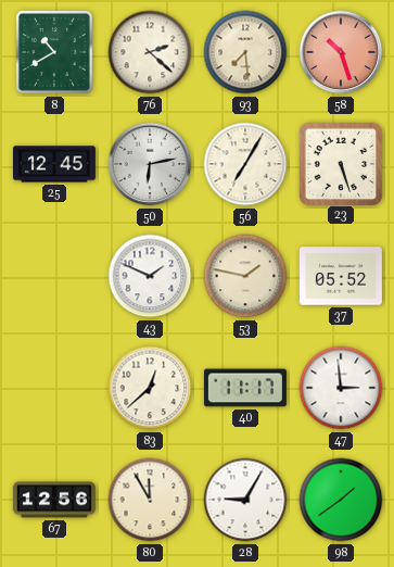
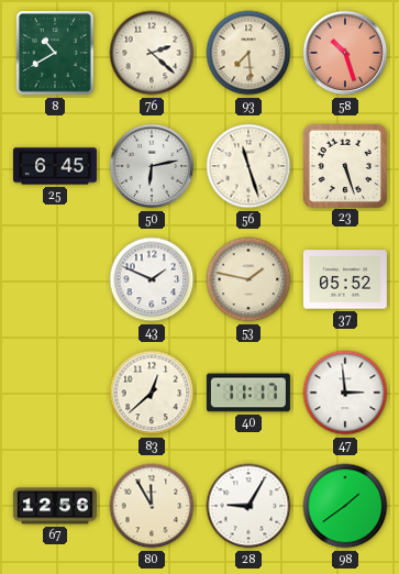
25: 12:45 -> 6:45
56: 7:05 -> 11:27
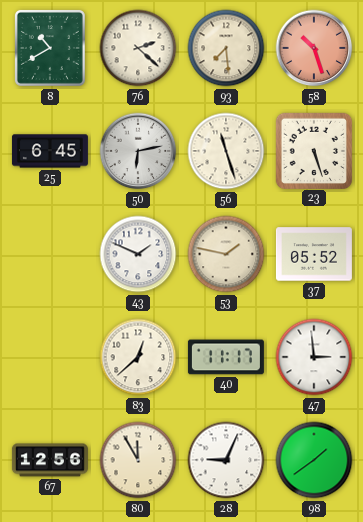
28: 9:05 -> 9:04
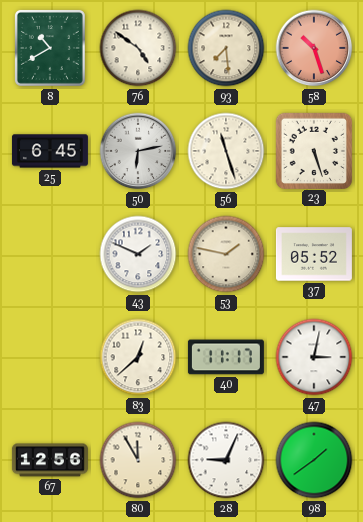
76: 2:22 -> 4:51
47: 2:59 -> 3:02
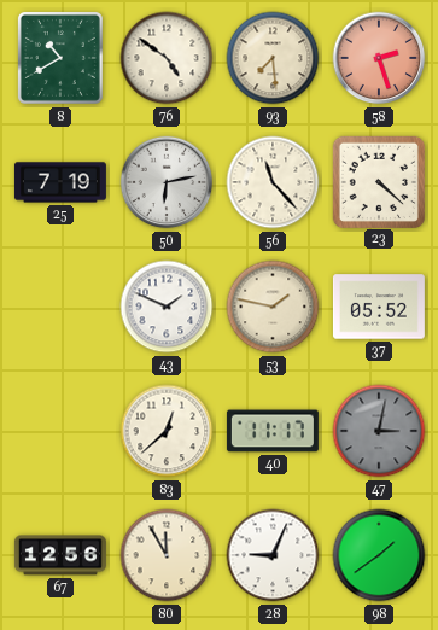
58: 10:27 -> 2:27
25: 6:45 -> 7:19
56: 11:27 -> 11:23
23: 5:27 -> 4:22
47 dial: white -> grey
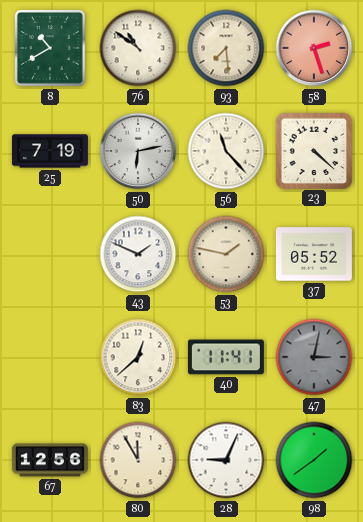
76: 4:51 -> 10:51
40: 11:17 -> 11:41
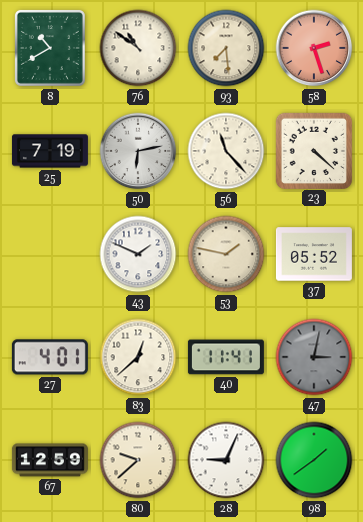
27: none -> 4:01
67: 12:56 -> 12:59
80: 11:55 -> 9:38
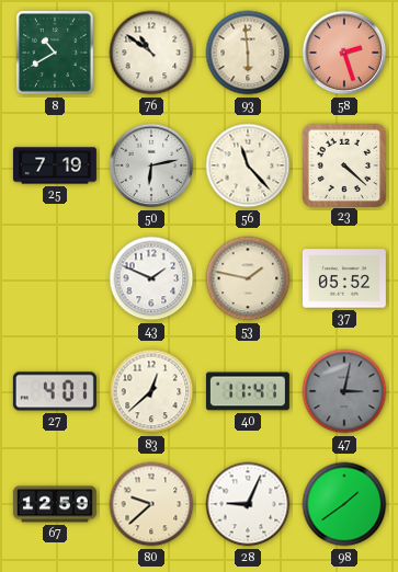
93: 7:29 -> 5:59
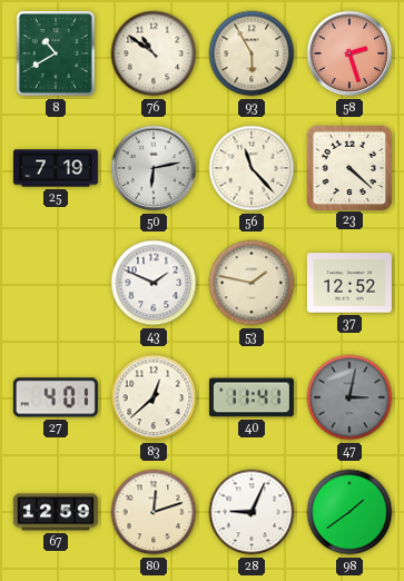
93: 5:59 -> 5:55
37: 05:52 -> 12:52
80: 9:38 -> 12:12
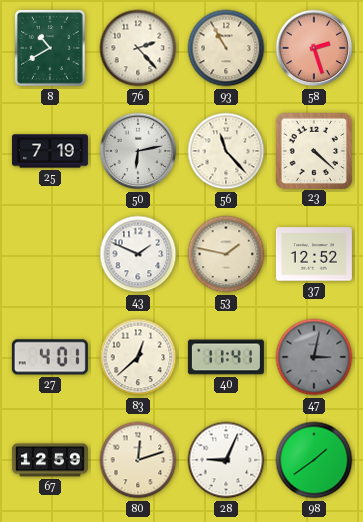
76: 10:51 -> 2:23
93: 5:55 -> 10:55
